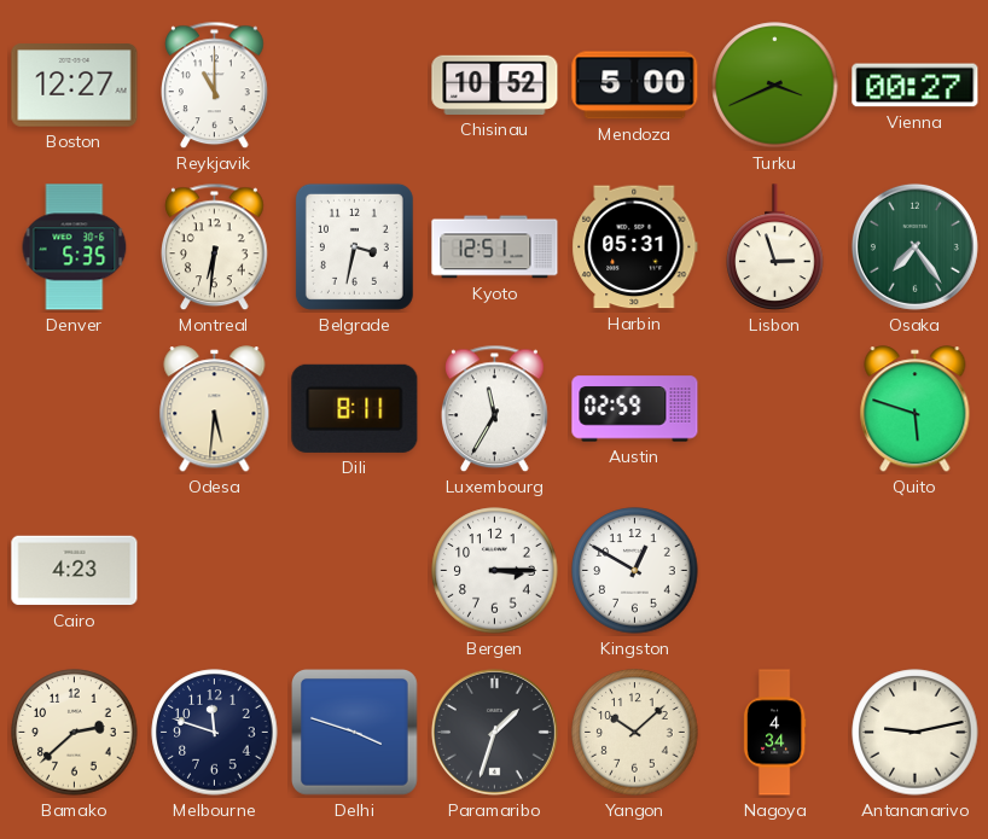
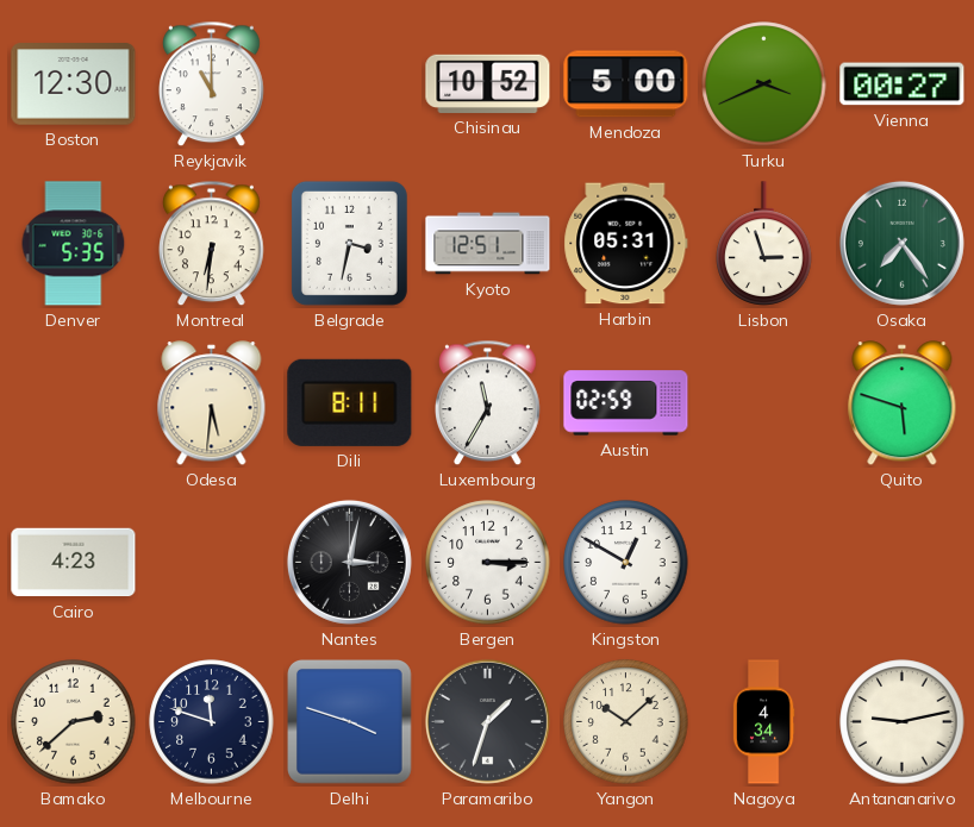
Boston: 12:27 -> 12:30
Nantes: none -> 3:02
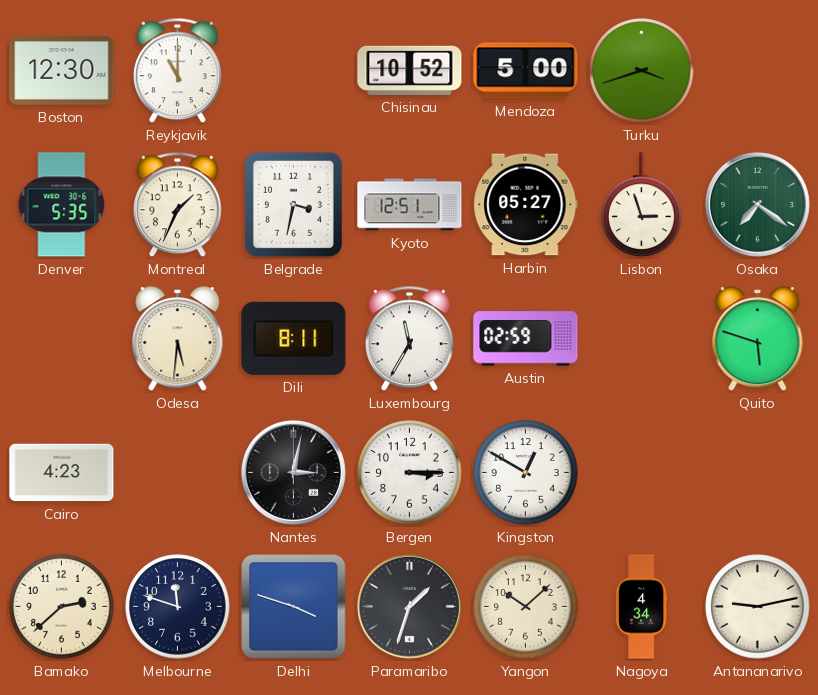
Turku: 3:41 -> 3:42
Vienna: 00:27 -> none
Montreal: 6:31 -> 1:34
Harbin: 05:31 -> 05:27
Osaka: 7:24 -> 7:21
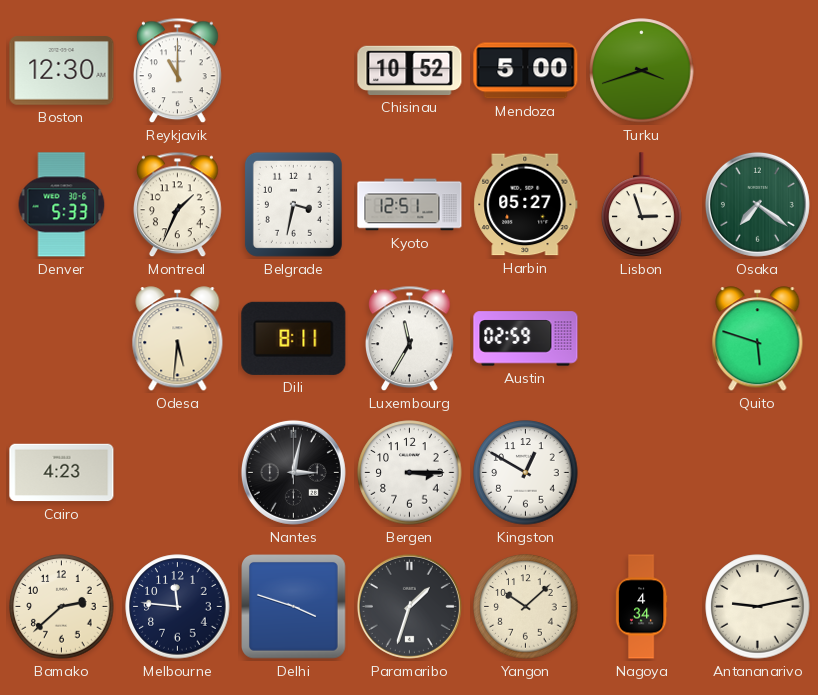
Denver: 5:35 -> 5:33
Melbourne: 11:48 -> 11:46
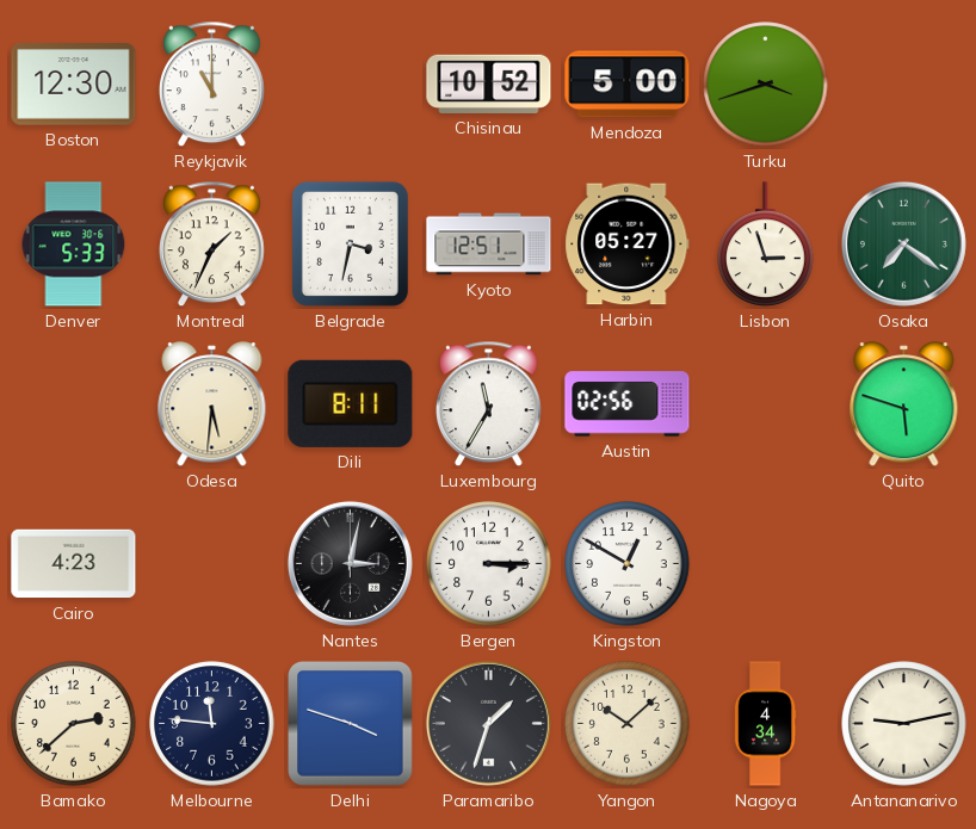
Austin: 02:59 -> 02:56
